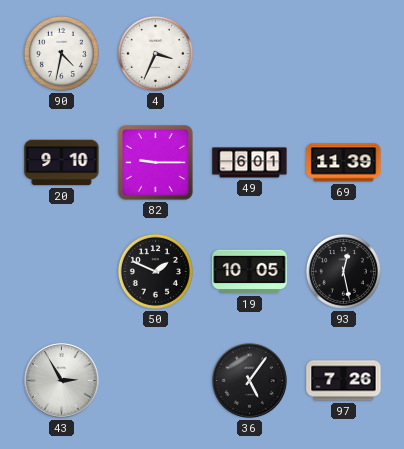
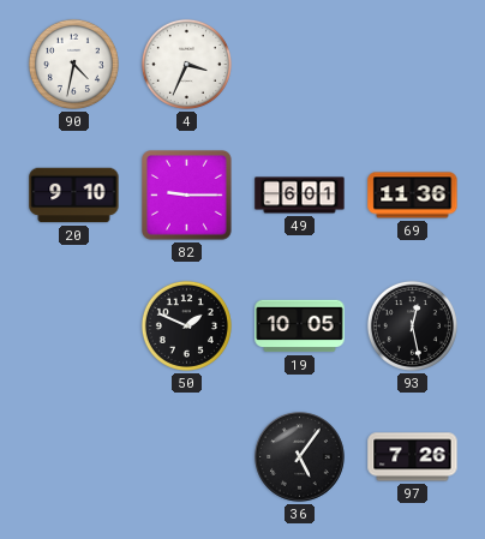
69: 11:39 -> 11:36
43: 2:55 -> none
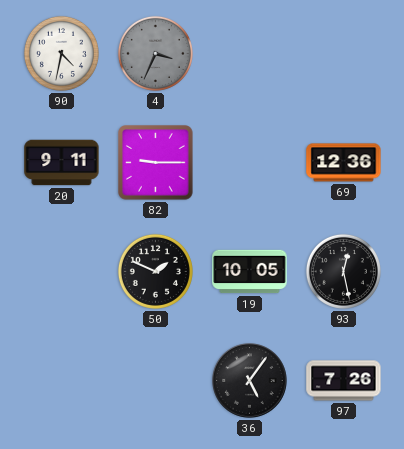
4 dial: white -> grey
20: 9:10 -> 9:11
49: 6:01 -> none
69: 11:36 -> 12:36
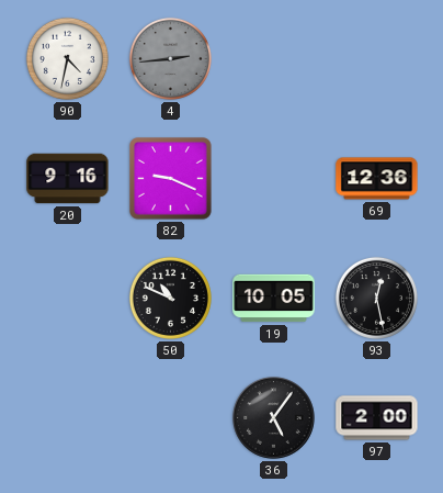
4: 3:34 -> 2:44
20: 9:11 -> 9:16
82: 9:15 -> 9:19
50: 1:49 -> 10:49
97: 7:26 -> 2:00
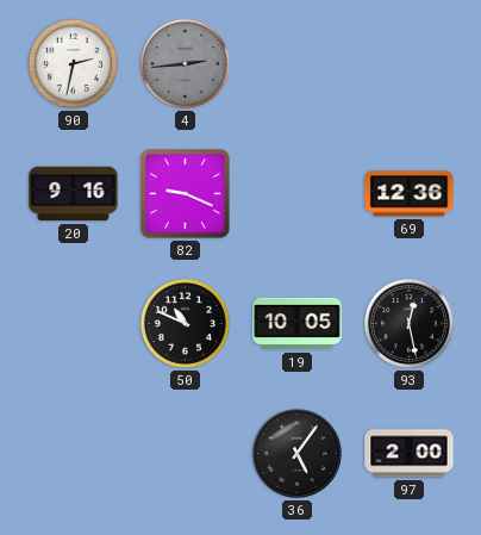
90: 4:32 -> 2:32
